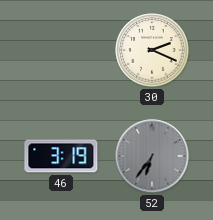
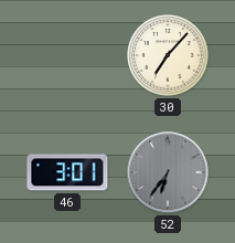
30: 2:19 -> 7:07
46: 3:19 -> 3:01
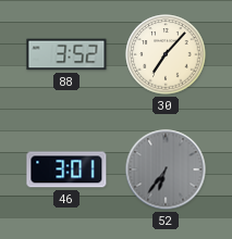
88: none -> 3:52
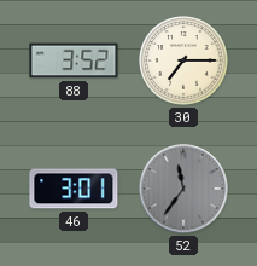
30: 7:07 -> 7:15
52: 6:36 -> 11:36
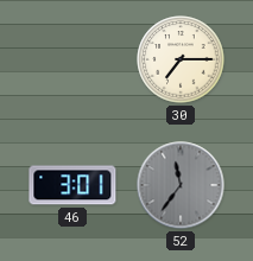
88: 3:52 -> none
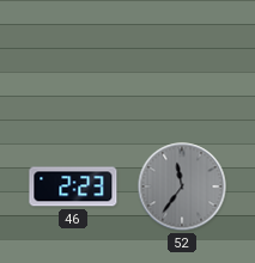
30: 7:15 -> none
46: 3:01 -> 2:23
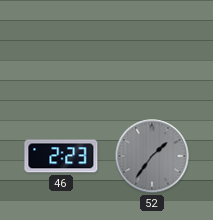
52: 11:36 -> 1:36
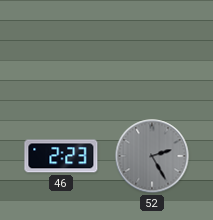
52: 1:36 -> 2:25
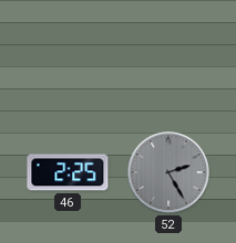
46: 2:23 -> 2:25
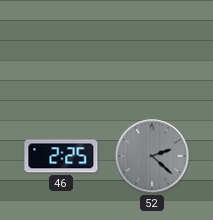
52: 2:25 -> 2:22
